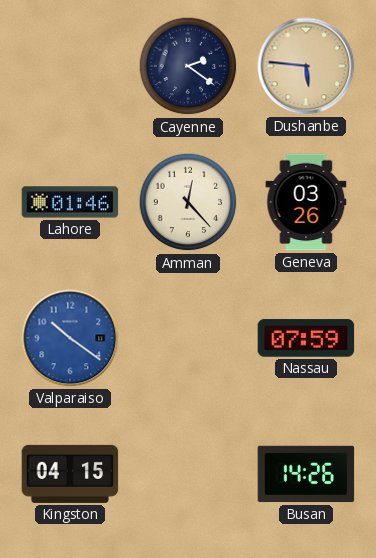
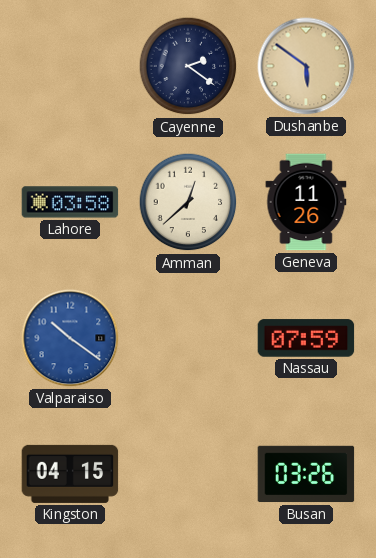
Dushanbe: 5:46 -> 5:51
Lahore: 01:46 -> 03:58
Amman: 12:23 -> 12:38
Geneva: 03:26 -> 11:26
Busan: 14:26 -> 03:26
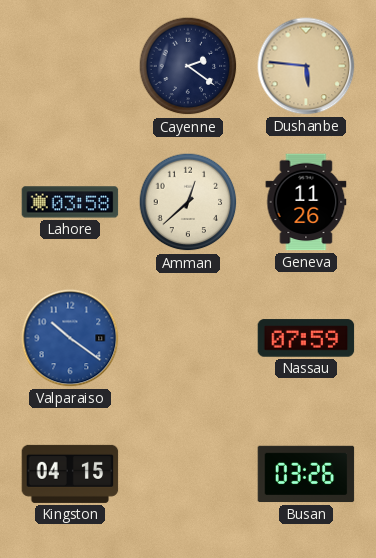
Dushanbe: 5:51 -> 5:46
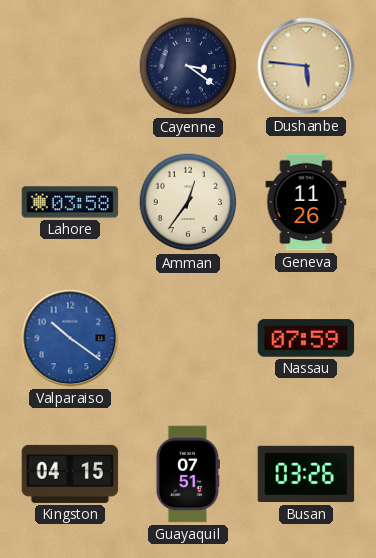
Cayenne: 2:21 -> 3:21
Amman: 12:38 -> 12:36
Guayaquil: none -> 07:51
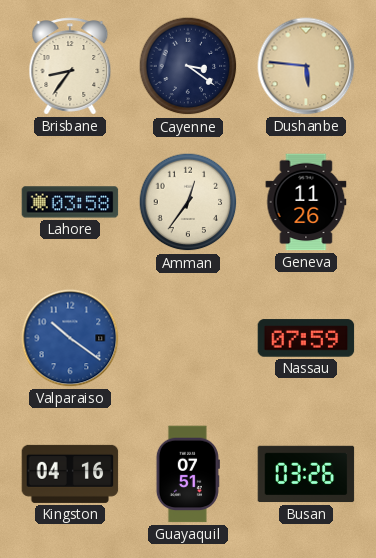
Brisbane: none -> 8:36
Kingston: 04:15 -> 04:16
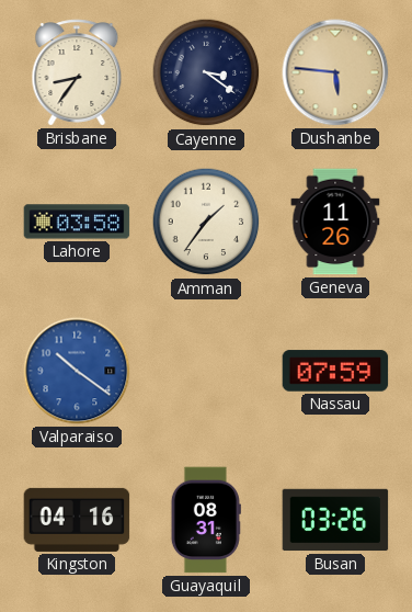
Amman: 12:36 -> 1:36
Guayaquil: 07:51 -> 08:31
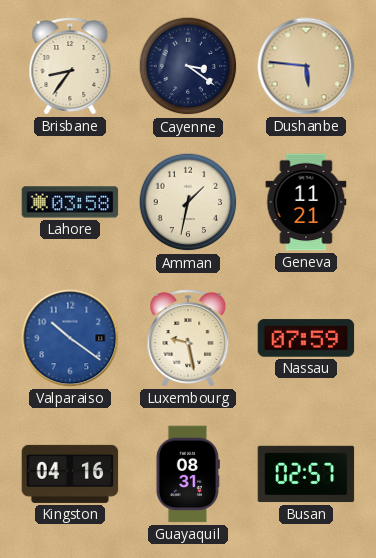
Amman: 1:36 -> 1:32
Geneva: 11:26 -> 11:21
Luxembourg: none -> 9:28
Busan: 03:26 -> 02:57
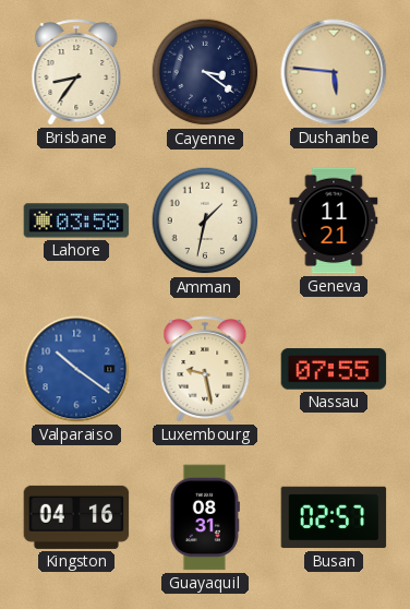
Nassau: 07:59 -> 07:55
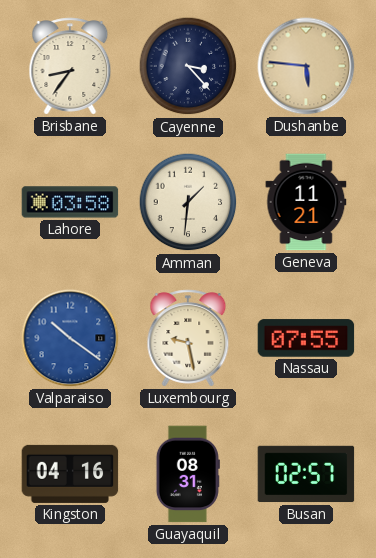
Cayenne: 3:21 -> 3:23
Amman: 1:32 -> 1:31
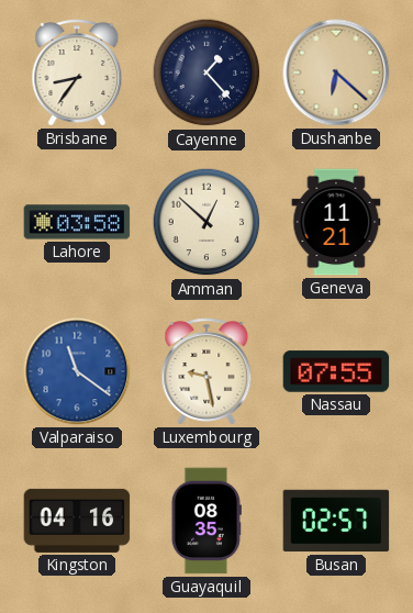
Cayenne: 3:23 -> 1:23
Dushanbe: 5:46 -> 6:22
Amman: 1:31 -> 12:52
Valparaiso: 10:21 -> 11:21
Guayaquil: 08:31 -> 08:35
